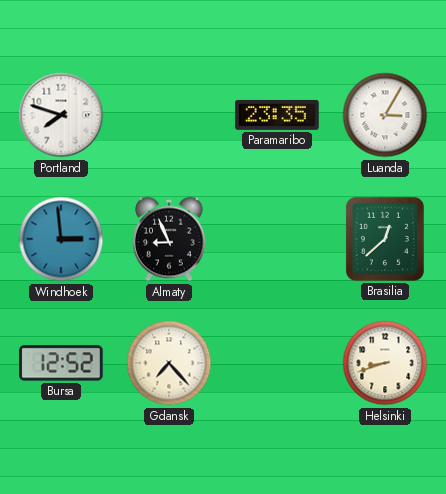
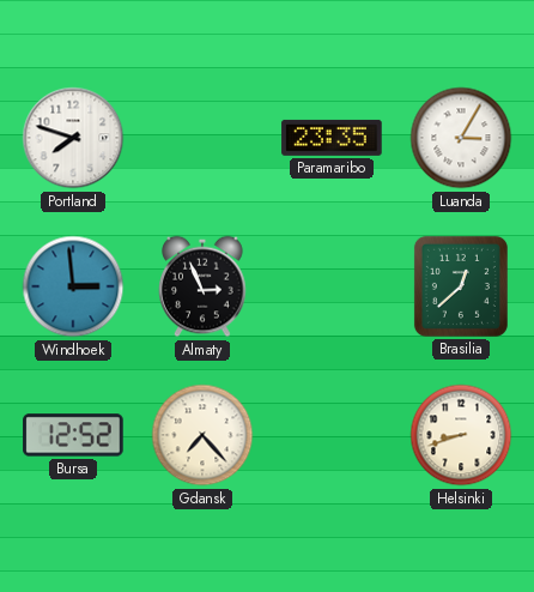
Almaty: 8:56 -> 2:56
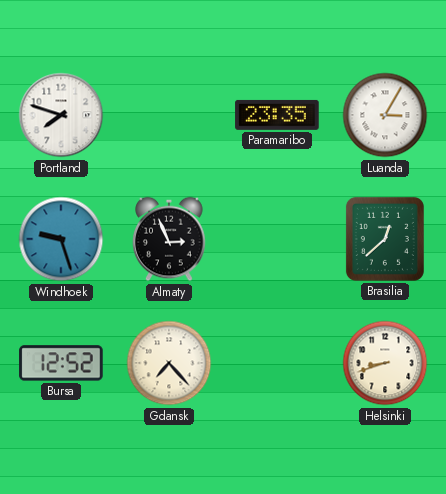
Windhoek: 2:59 -> 9:27
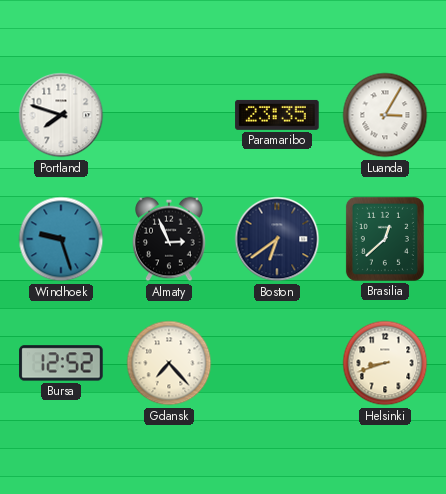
Boston: none -> 6:39
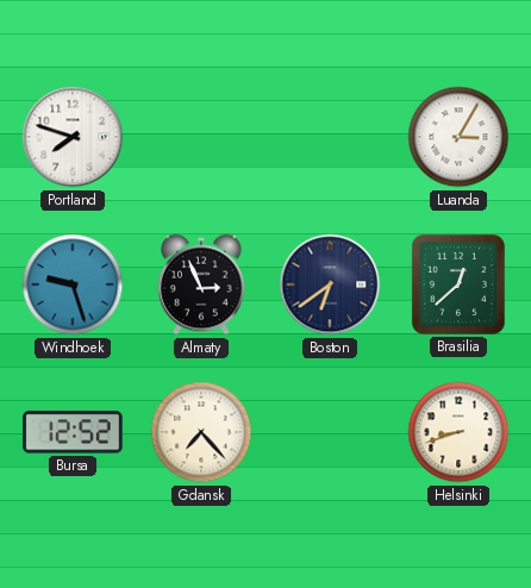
Paramaribo: 23:35 -> none
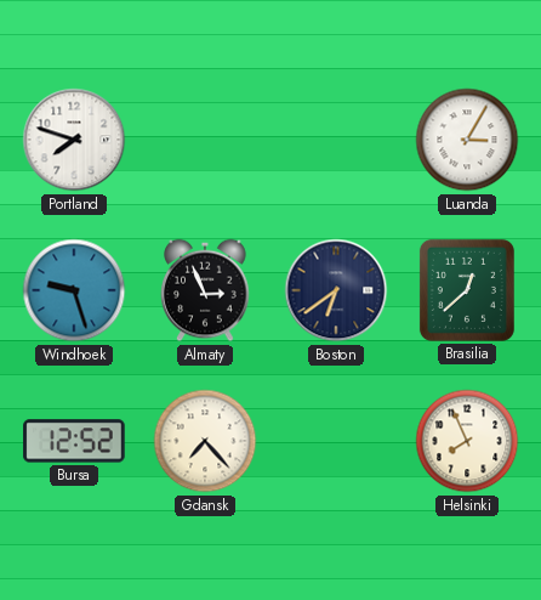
Helsinki: 8:42 -> 7:56
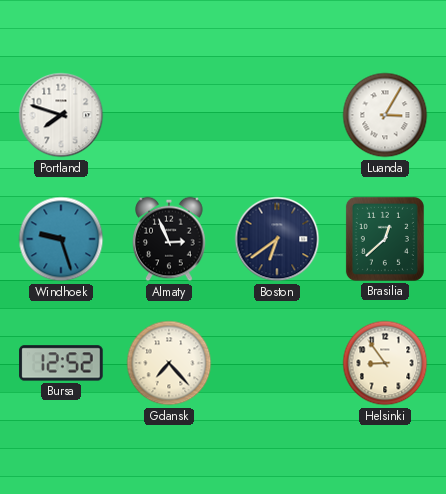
Helsinki: 7:56 -> 8:54
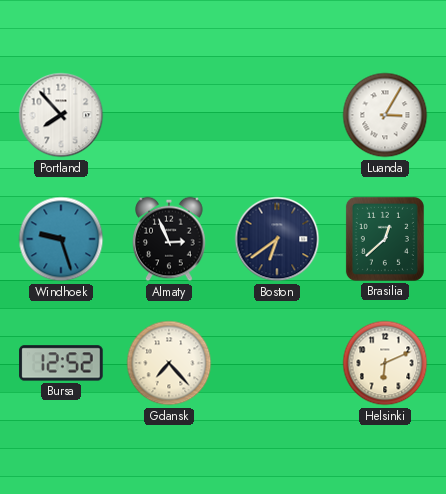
Portland: 7:48 -> 7:53
Helsinki: 8:54 -> 6:11
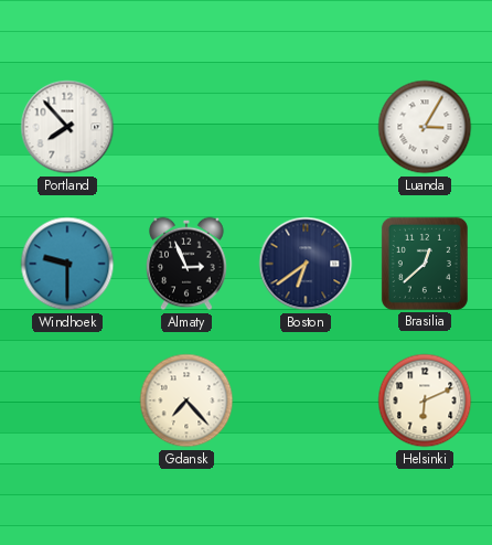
Windhoek: 9:27 -> 9:30
Bursa: 12:52 -> none
